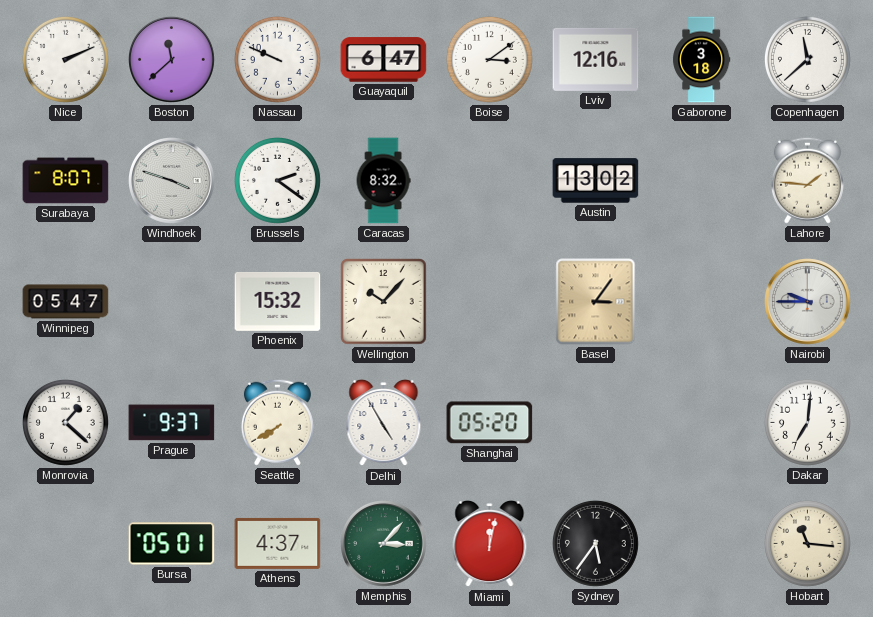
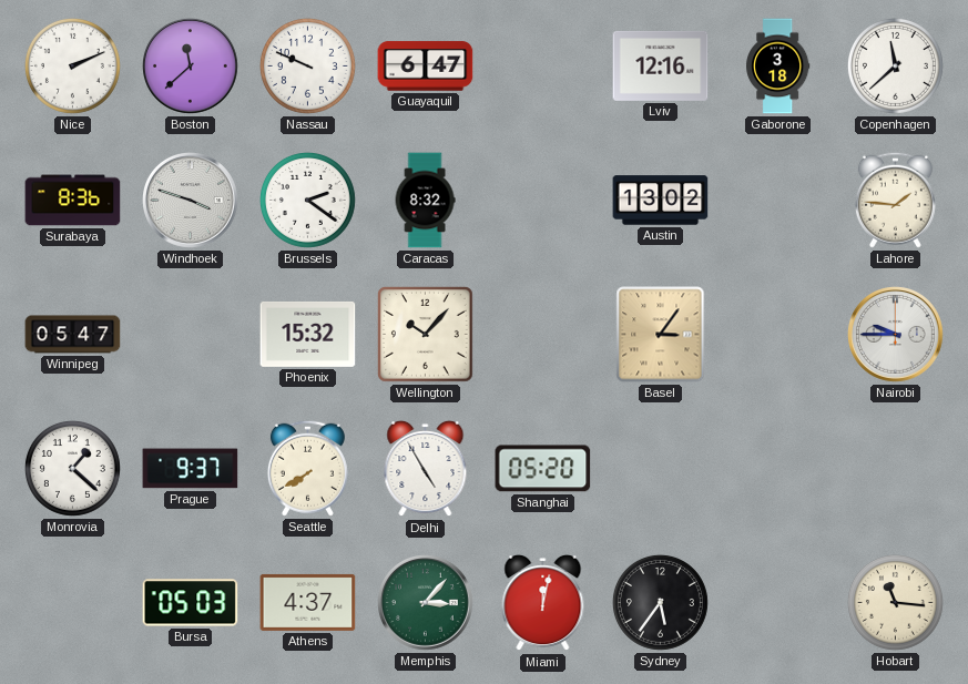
Boise: 3:09 -> none
Surabaya: 8:07 -> 8:36
Dakar: 7:01 -> none
Bursa: 05:01 -> 05:03
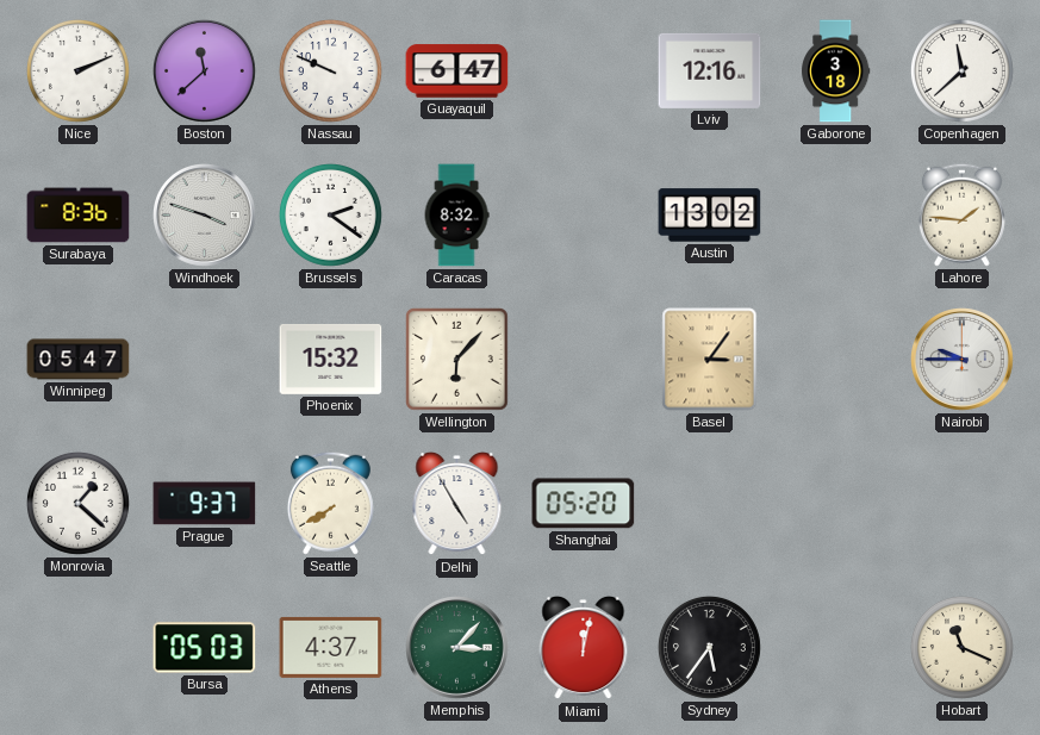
Wellington: 10:07 -> 6:07
Hobart: 11:16 -> 11:19
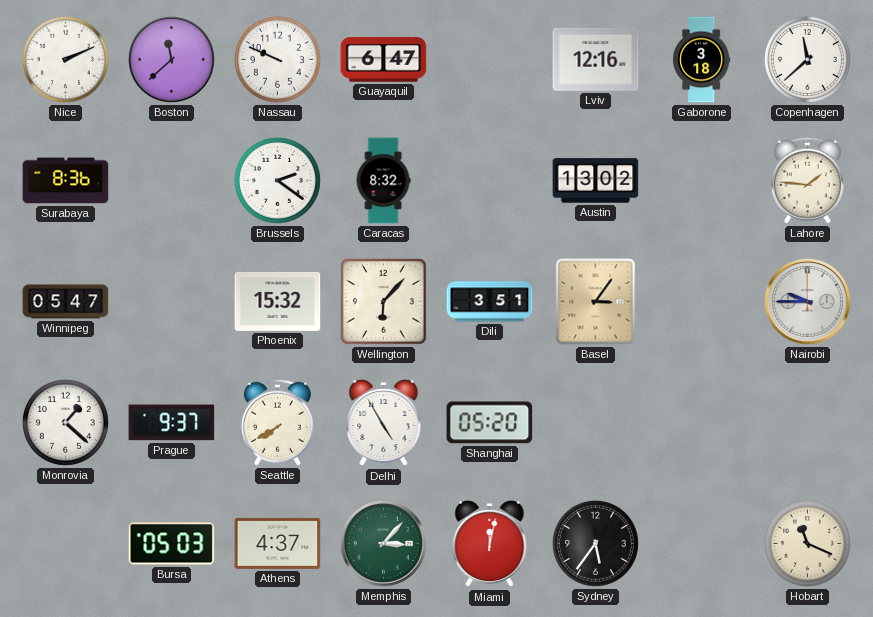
Windhoek: 3:48 -> none
Dili: none -> 3:51
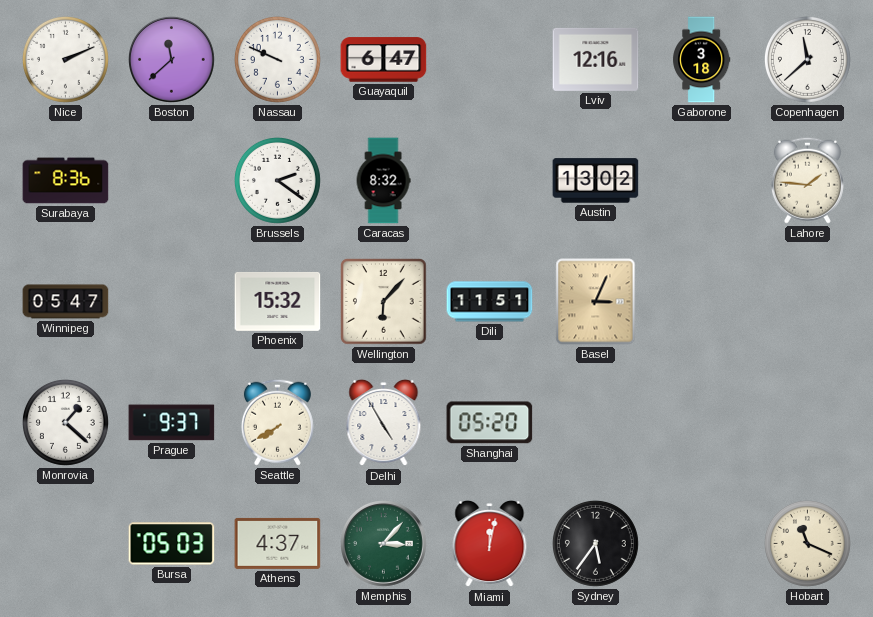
Dili: 3:51 -> 11:51
Basel: 3:06 -> 3:04
Nairobi: 9:45 -> none
